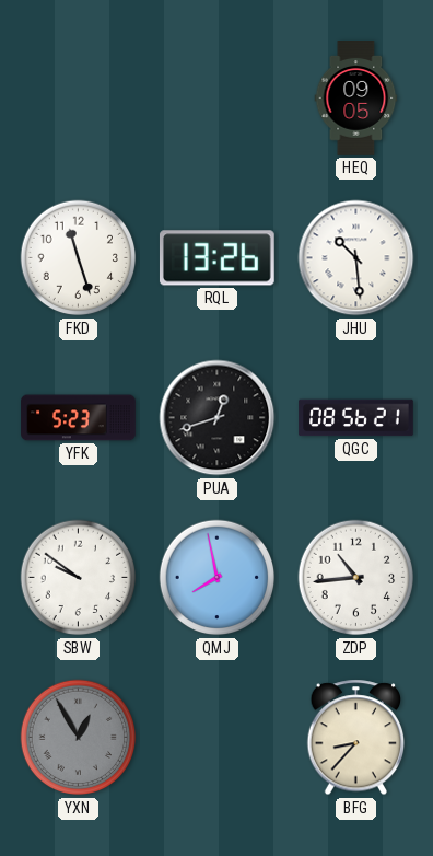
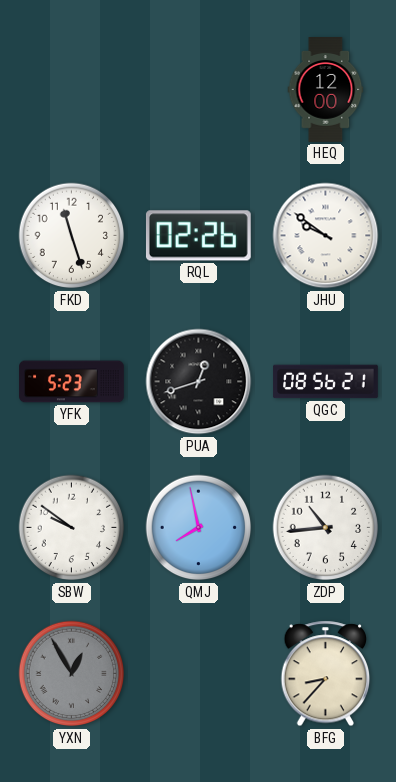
HEQ: 09:05 -> 12:00
RQL: 13:26 -> 02:26
JHU: 10:29 -> 9:51
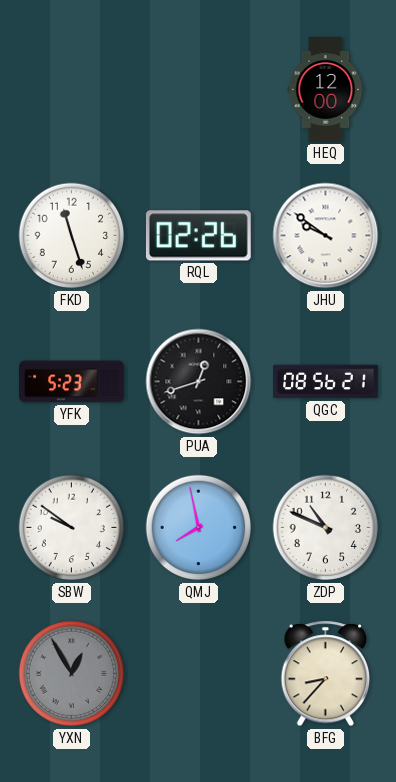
ZDP: 10:44 -> 10:49
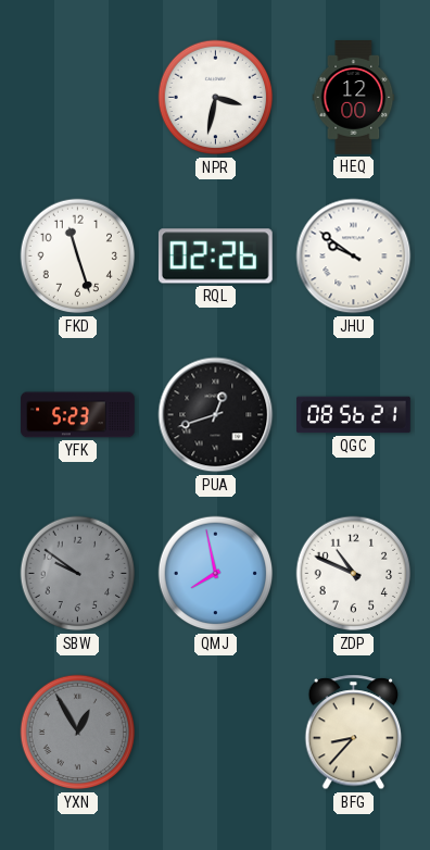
NPR: none -> 3:32
SBW dial: white -> grey
